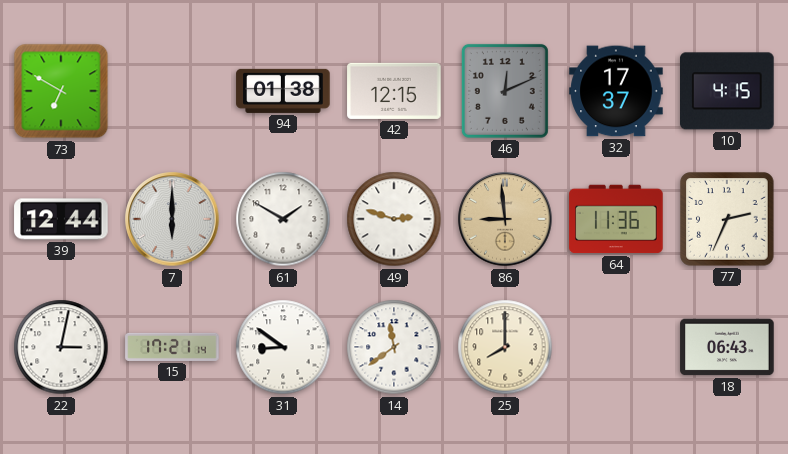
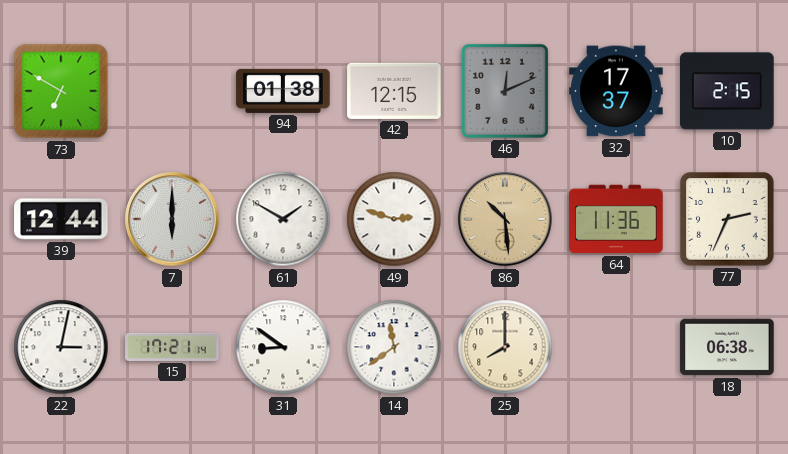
10: 4:15 -> 2:15
86: 8:59 -> 10:29
18: 06:43 -> 06:38
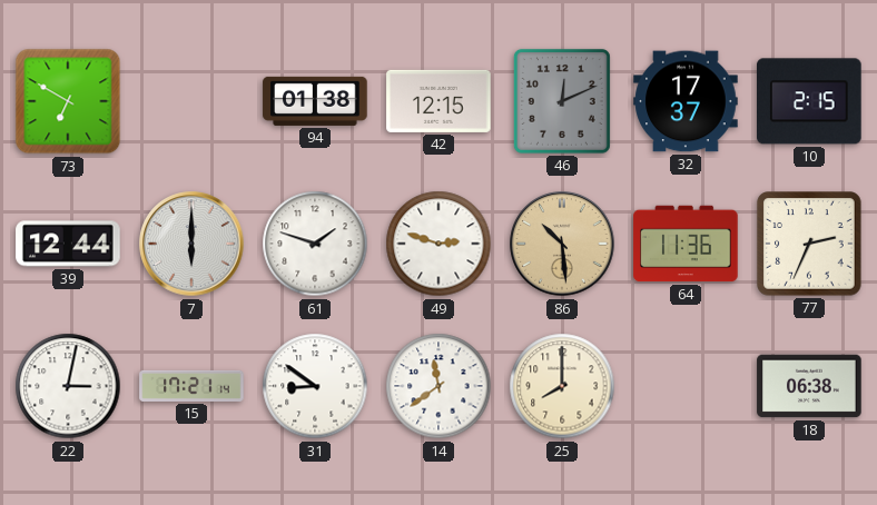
61: 1:50 -> 1:48
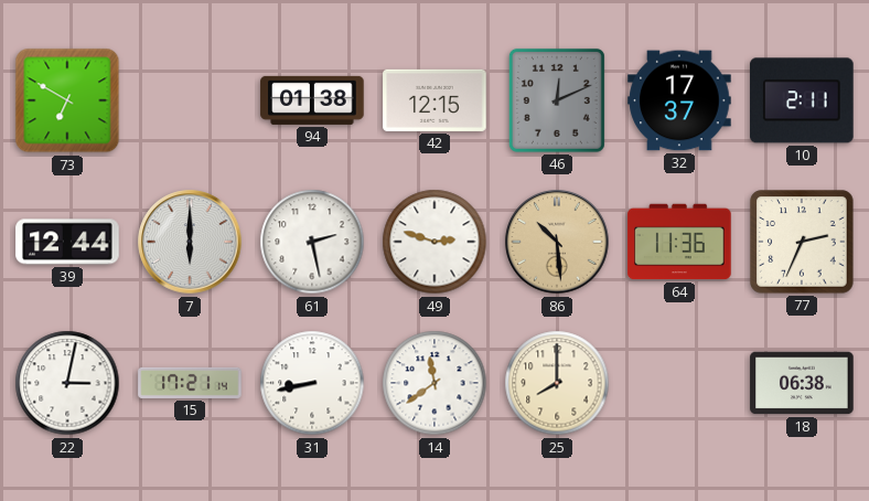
10: 2:15 -> 2:11
61: 1:48 -> 2:28
31: 8:51 -> 8:43
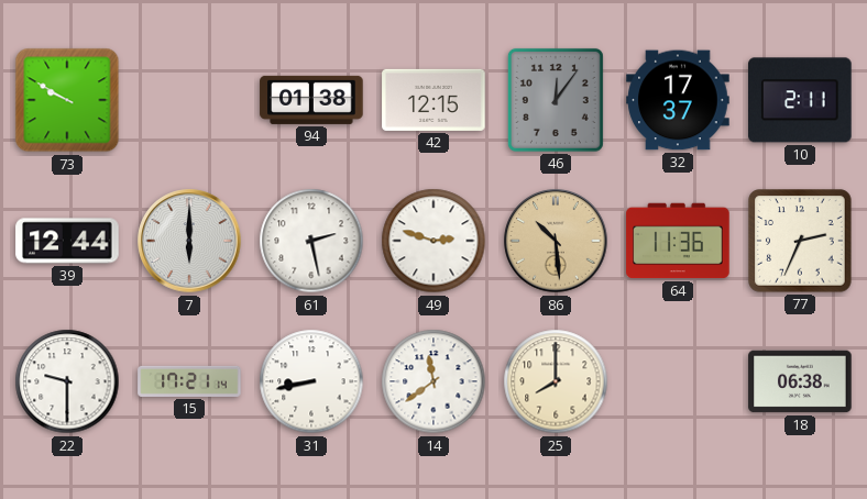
73: 6:50 -> 9:50
46: 12:11 -> 12:06
22: 3:02 -> 9:30
